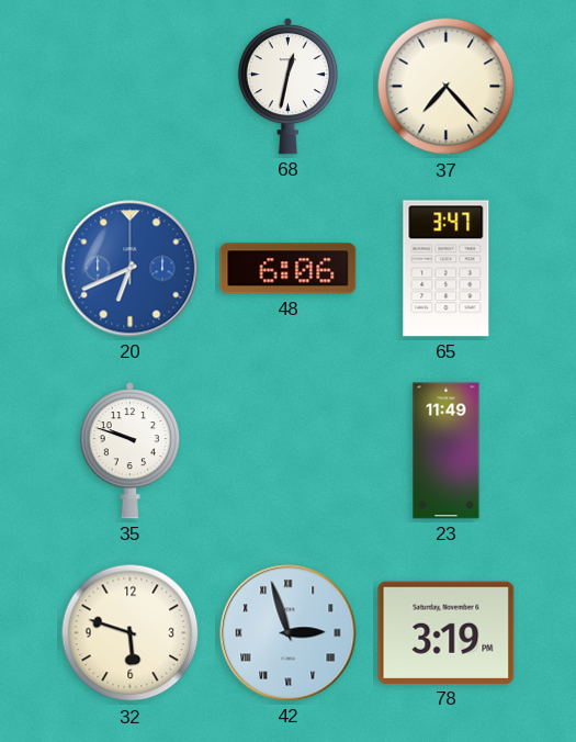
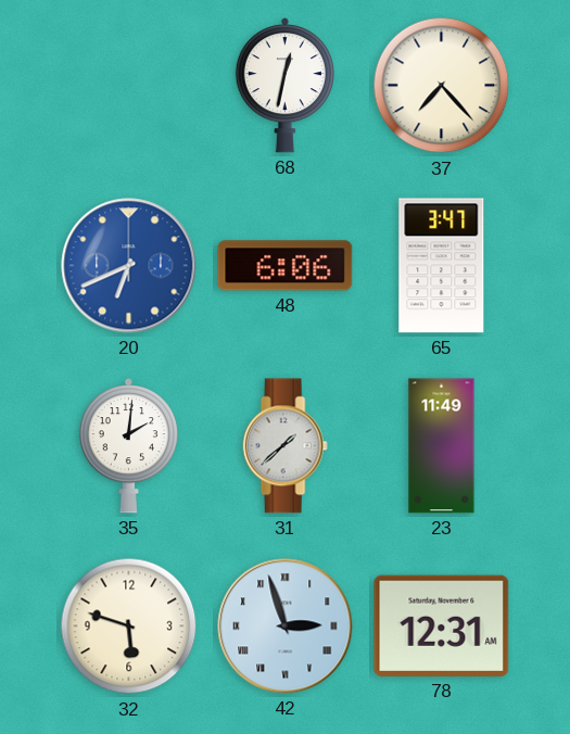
35: 9:48 -> 2:01
31: none -> 1:38
78: 3:19 -> 12:31
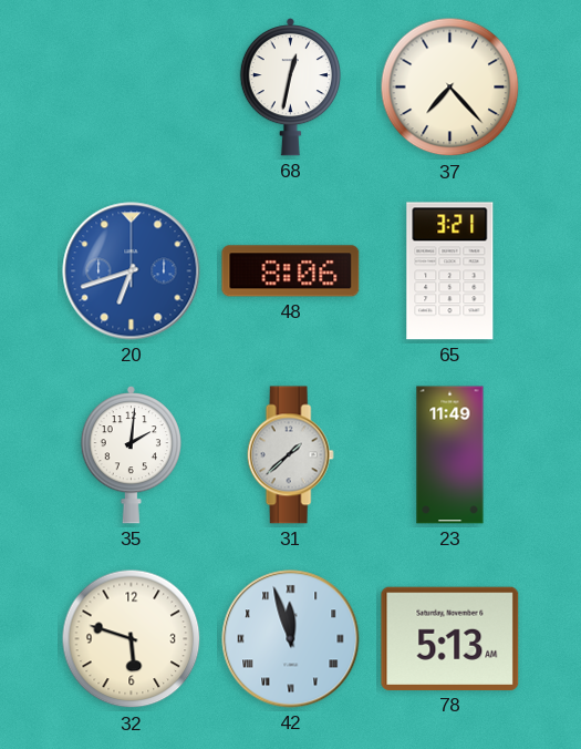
20: 6:41 -> 6:42
48: 6:06 -> 8:06
65: 3:47 -> 3:21
42: 2:57 -> 11:57
78: 12:31 -> 5:13
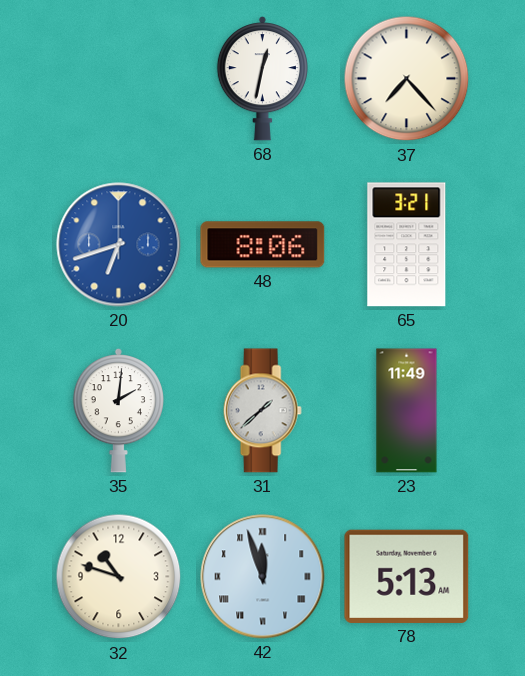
32: 5:48 -> 10:48
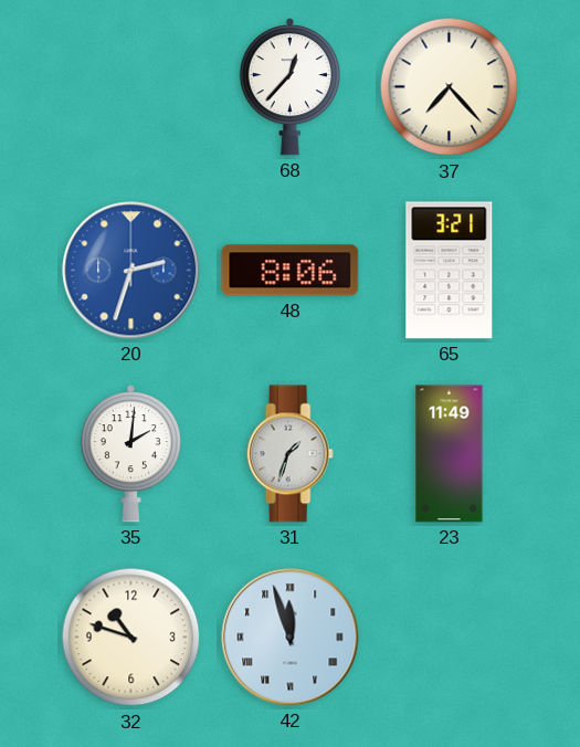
68: 12:32 -> 12:37
20: 6:42 -> 2:33
31: 1:38 -> 1:33
78: 5:13 -> none
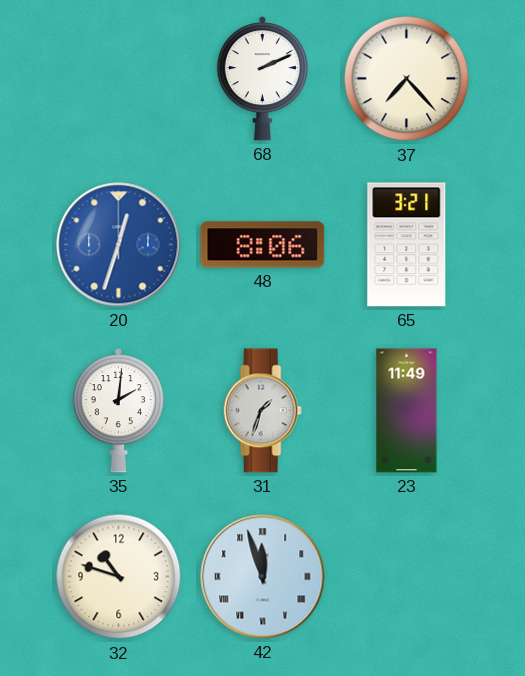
68: 12:37 -> 2:11
20: 2:33 -> 12:33
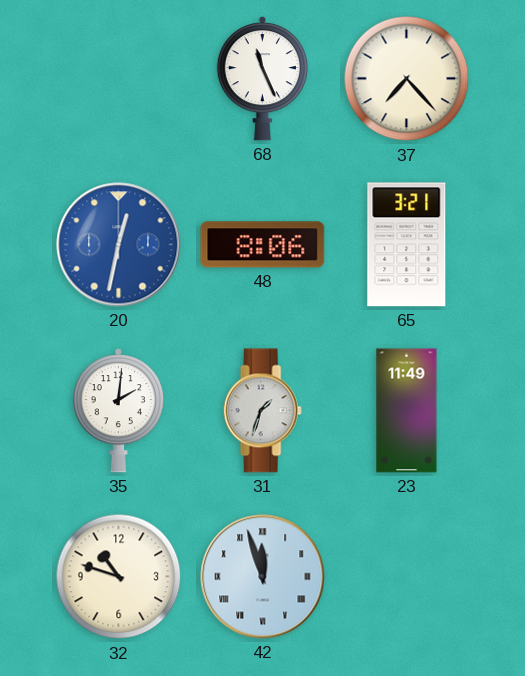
68: 2:11 -> 11:26
20: 12:33 -> 12:32
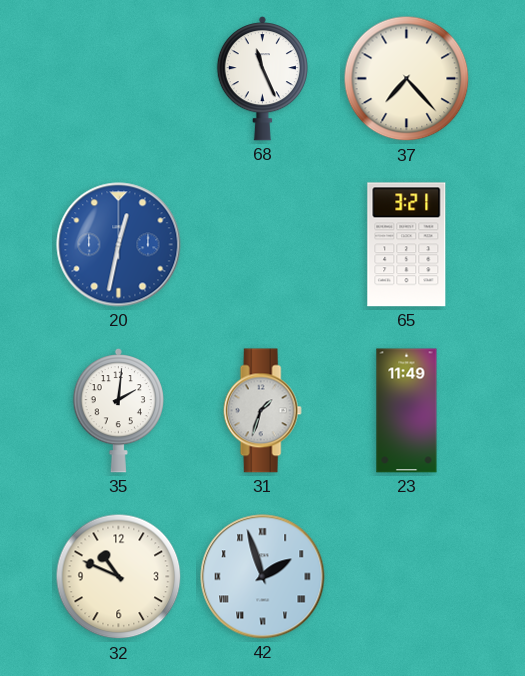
48: 8:06 -> none
32: 10:48 -> 10:49
42: 11:57 -> 1:57
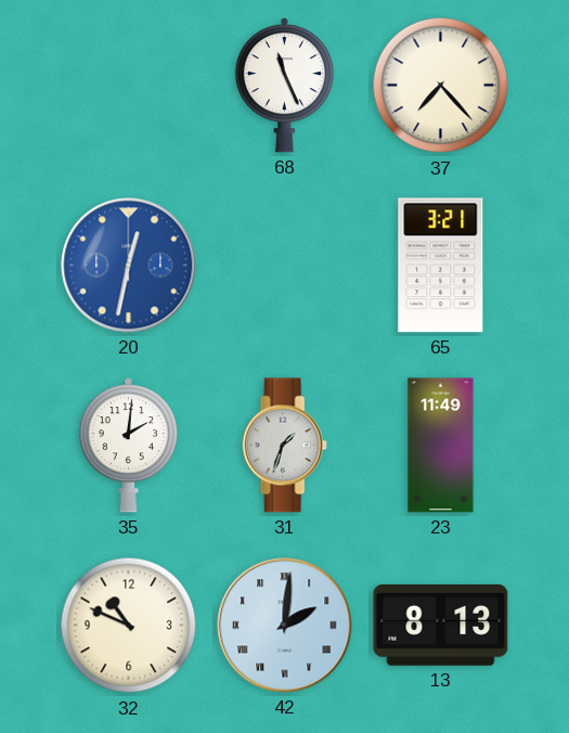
42: 1:57 -> 2:01
13: none -> 8:13
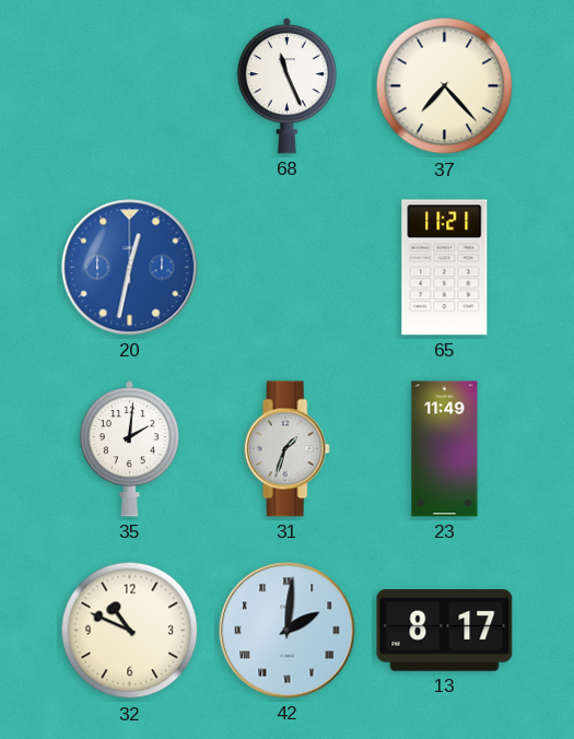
65: 3:21 -> 11:21
13: 8:13 -> 8:17
